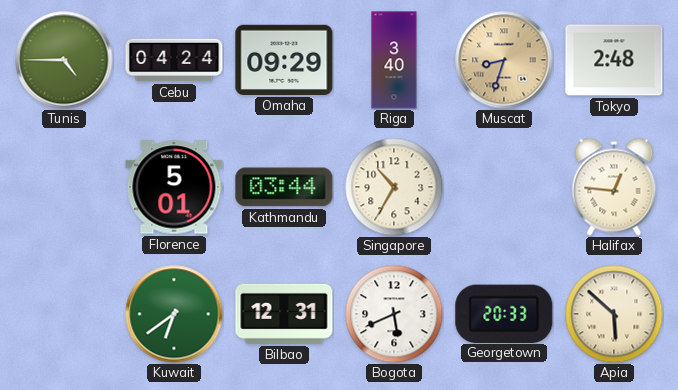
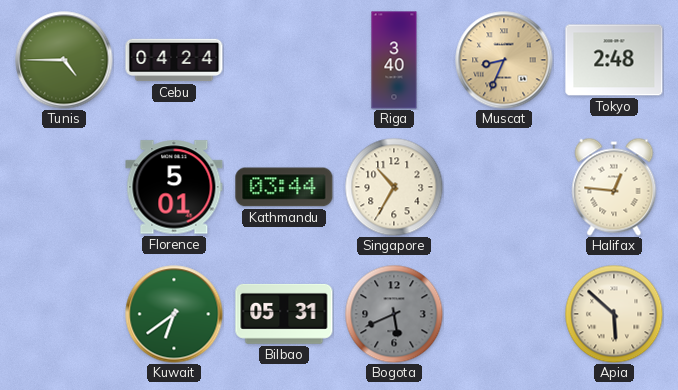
Omaha: 09:29 -> none
Muscat: 8:33 -> 8:34
Bilbao: 12:31 -> 05:31
Bogota dial: white -> grey
Georgetown: 20:33 -> none
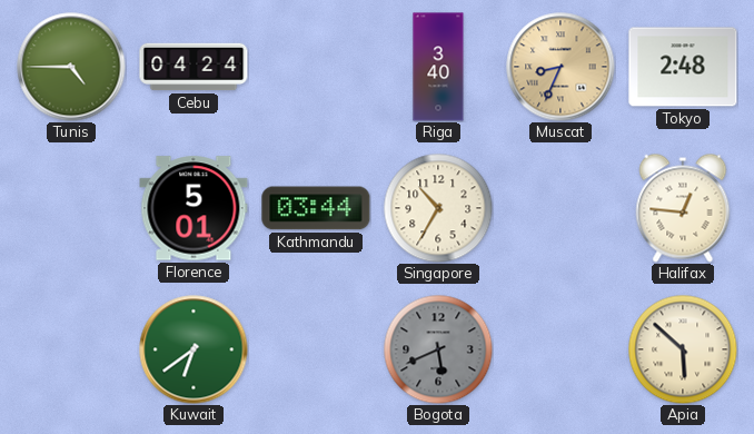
Bilbao: 05:31 -> none
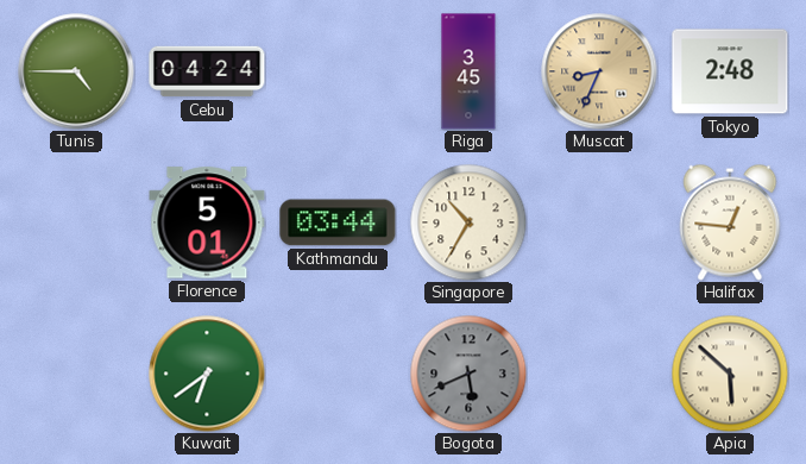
Riga: 3:40 -> 3:45
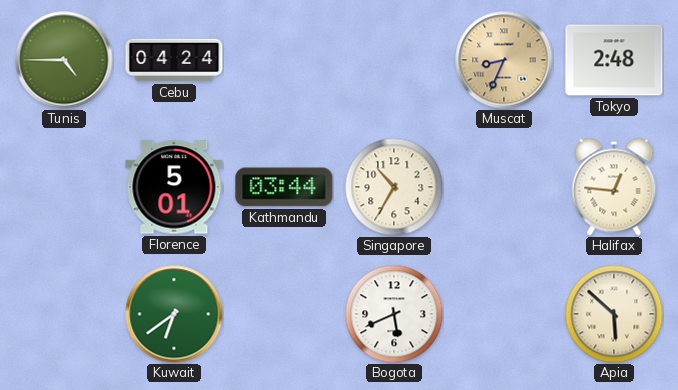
Riga: 3:45 -> none
Bogota dial: grey -> white
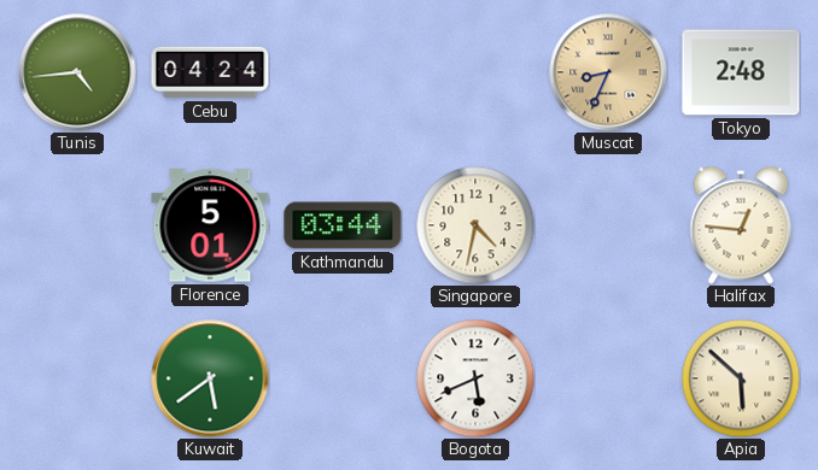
Tunis: 4:45 -> 4:44
Singapore: 10:35 -> 4:32
Kuwait: 6:39 -> 5:39
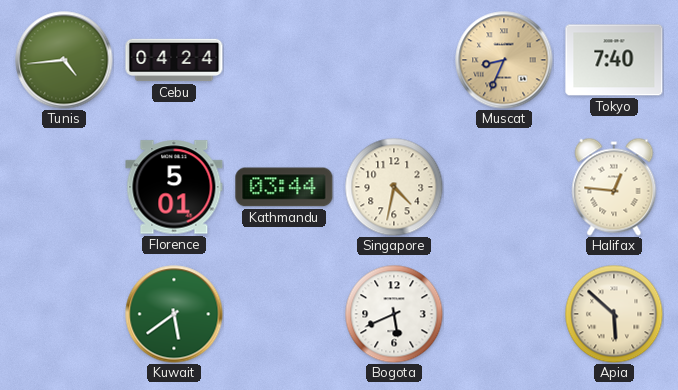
Tokyo: 2:48 -> 7:40
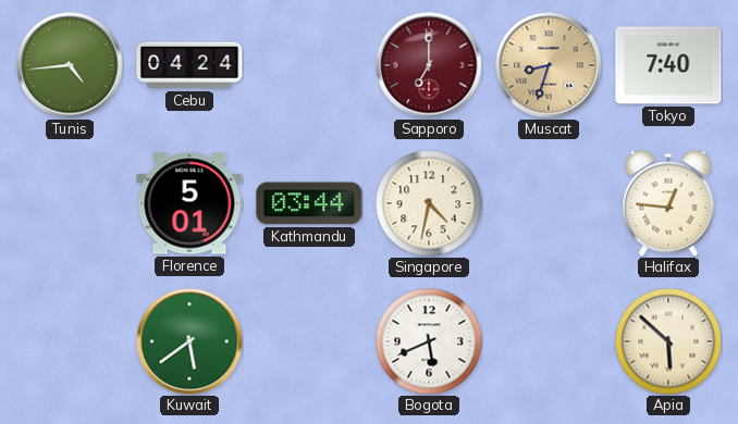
Sapporo: none -> 7:00
Muscat: 8:34 -> 8:33
